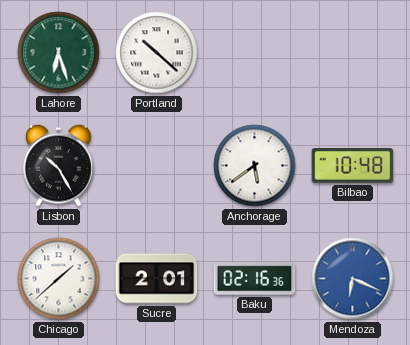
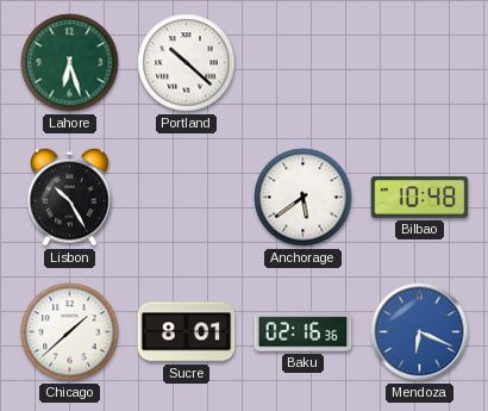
Sucre: 2:01 -> 8:01
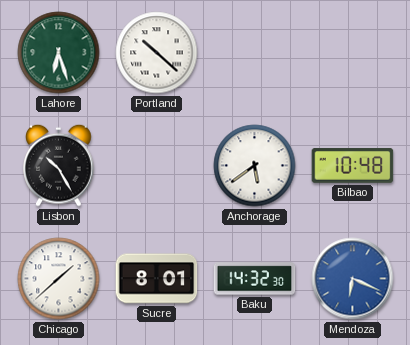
Baku: 02:16 -> 14:32
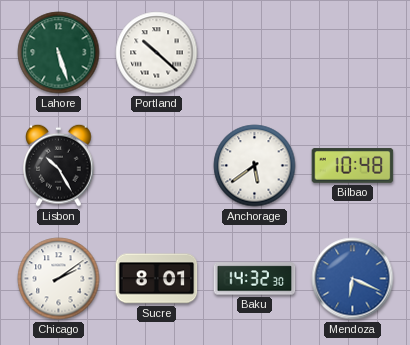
Lahore: 6:27 -> 5:27
Chicago: 1:38 -> 2:09
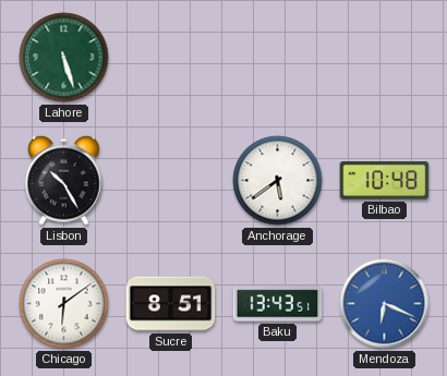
Portland: 10:22 -> none
Chicago: 2:09 -> 6:09
Sucre: 8:01 -> 8:51
Baku: 14:32 -> 13:43
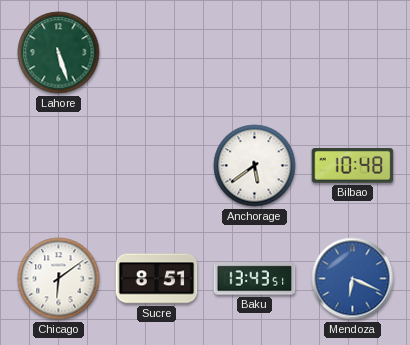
Lisbon: 10:25 -> none
